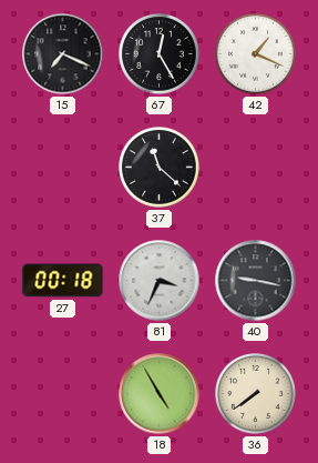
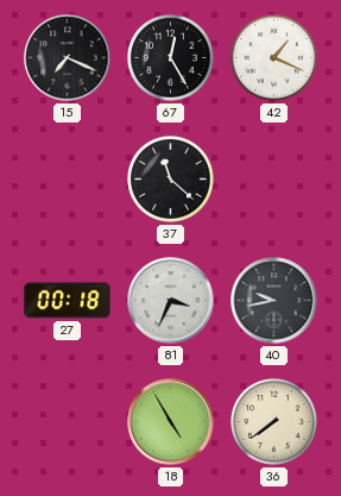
40: 9:17 -> 9:43
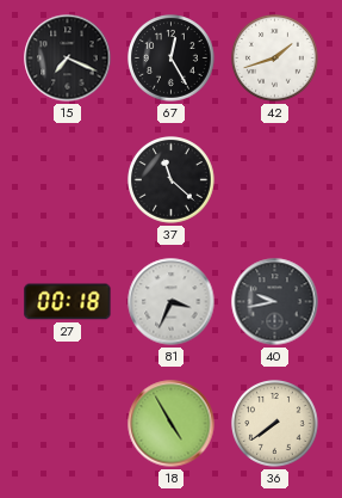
42: 1:19 -> 1:42
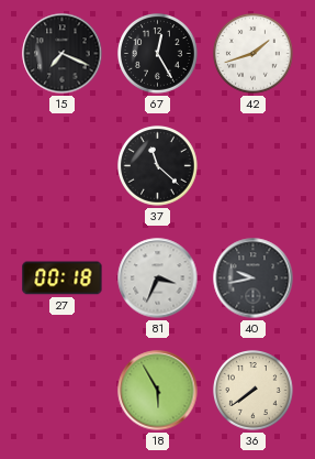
18: 4:55 -> 5:55
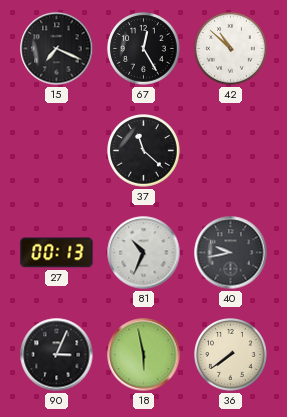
42: 1:42 -> 10:52
27: 00:18 -> 00:13
81: 3:34 -> 10:34
90: none -> 3:04
18: 5:55 -> 5:58
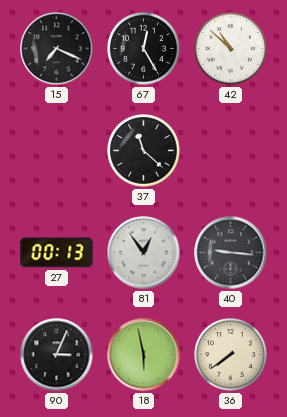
81: 10:34 -> 12:54
40: 9:43 -> 9:16
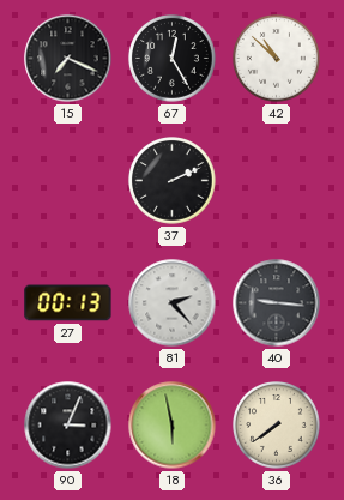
37: 11:22 -> 2:11
81: 12:54 -> 2:23
